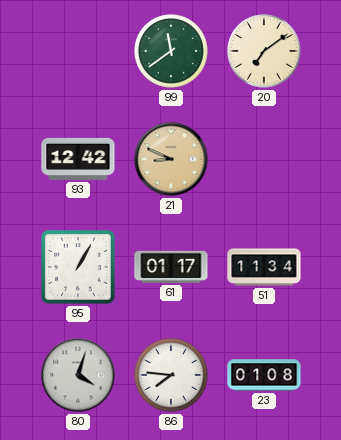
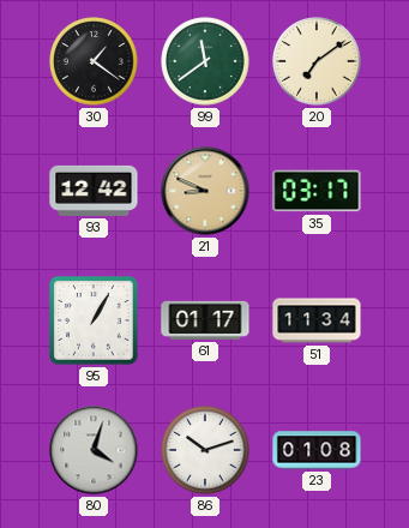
30: none -> 1:21
35: none -> 03:17
86: 7:46 -> 10:12
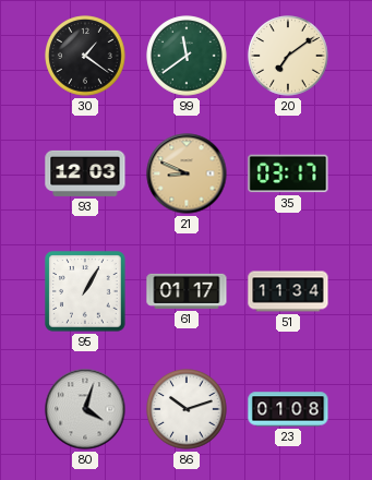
93: 12:42 -> 12:03
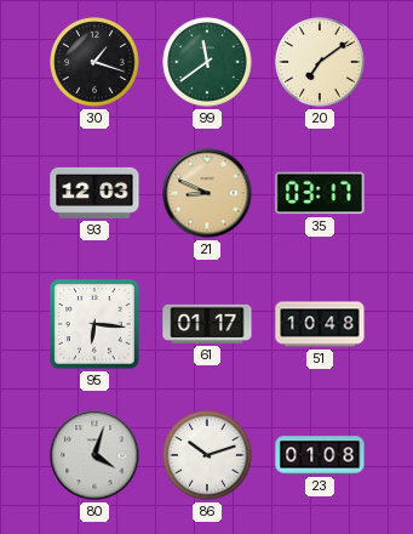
30: 1:21 -> 1:18
95: 1:05 -> 6:16
51: 11:34 -> 10:48
